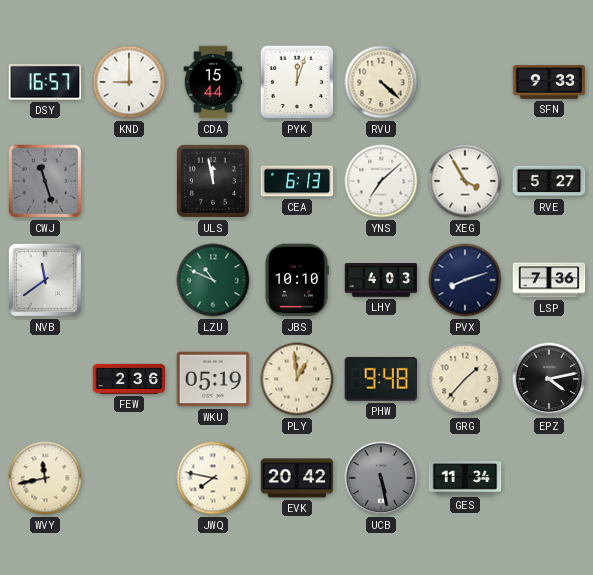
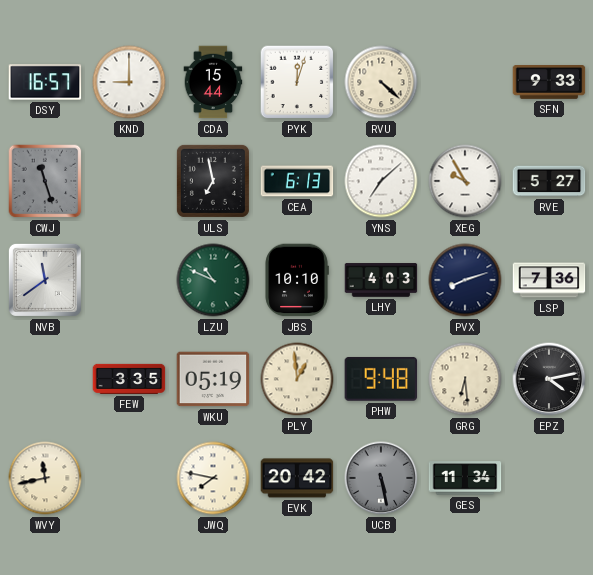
ULS: 11:58 -> 6:58
XEG: 3:55 -> 9:55
FEW: 2:36 -> 3:35
GRG: 1:37 -> 6:29
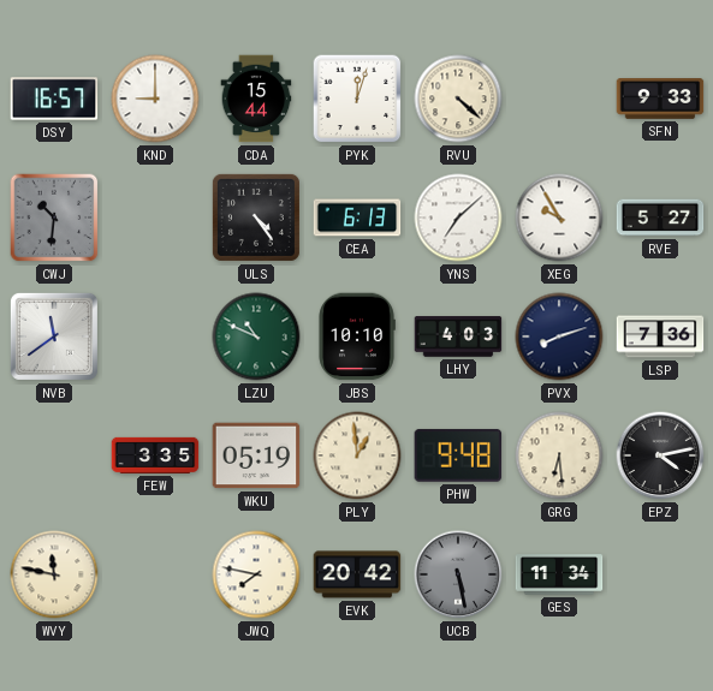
CWJ: 11:27 -> 10:31
ULS: 6:58 -> 4:24
WVY: 11:43 -> 11:47
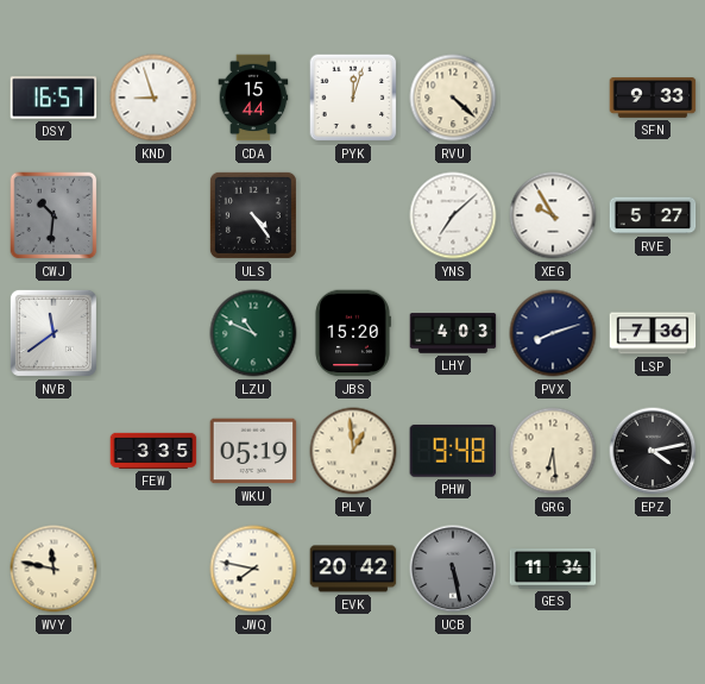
KND: 9:00 -> 8:57
CEA: 6:13 -> none
JBS: 10:10 -> 15:20
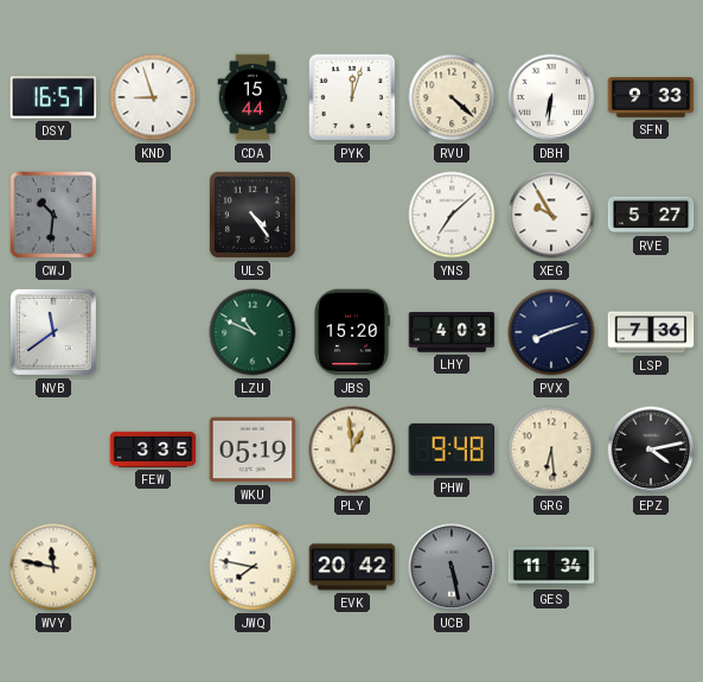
DBH: none -> 6:31
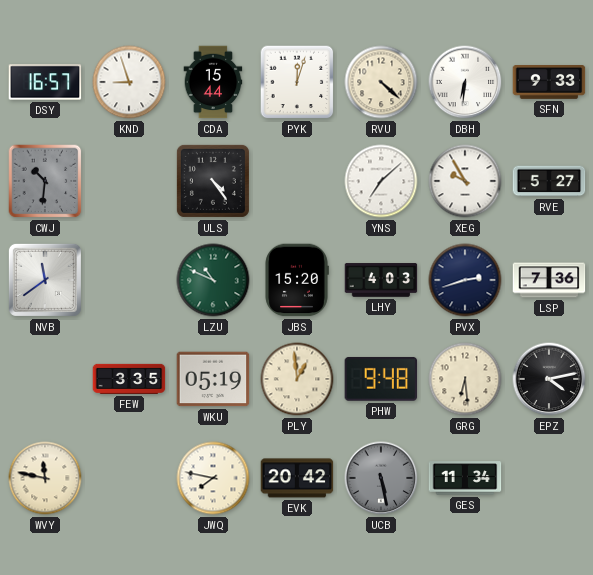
PVX: 8:12 -> 2:42
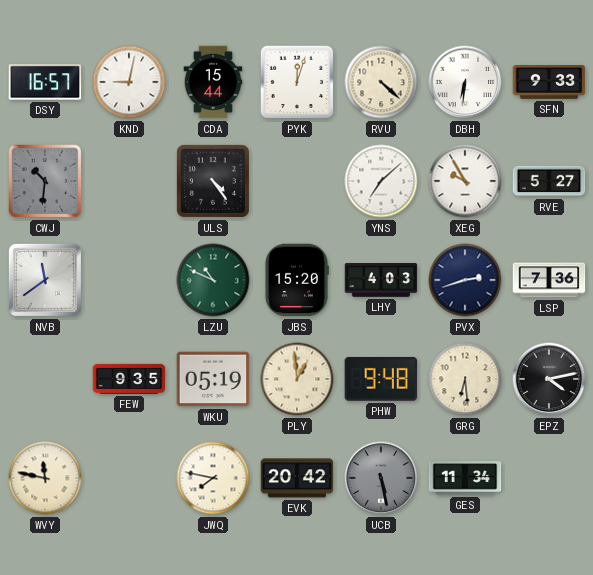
KND: 8:57 -> 9:02
FEW: 3:35 -> 9:35
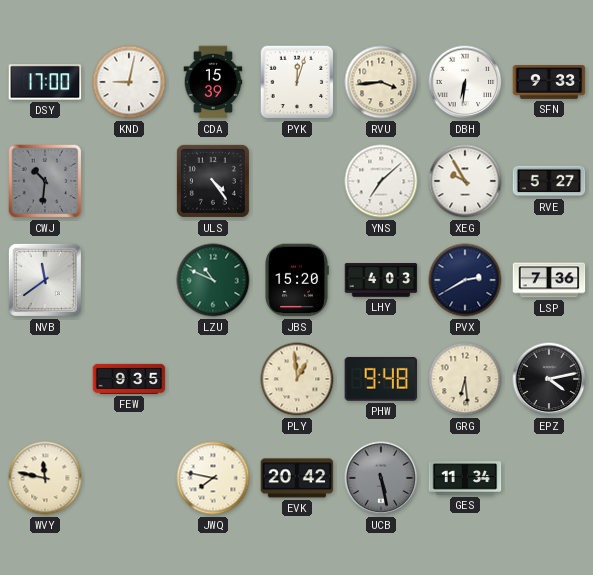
DSY: 16:57 -> 17:00
CDA: 15:44 -> 15:39
RVU: 4:22 -> 3:44
PVX: 2:42 -> 2:40
WKU: 05:19 -> none
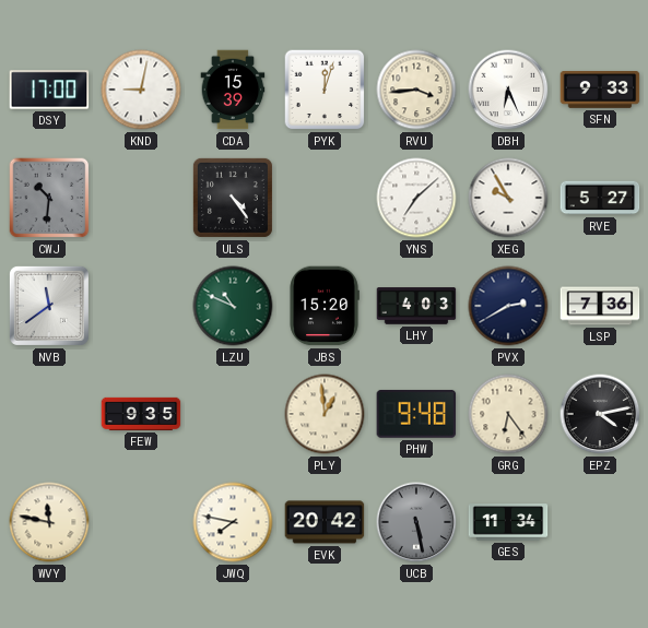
DBH: 6:31 -> 6:26
GRG: 6:29 -> 6:24
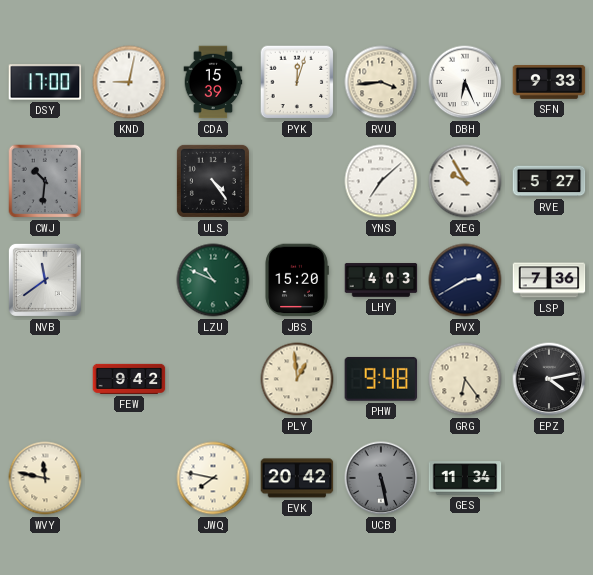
FEW: 9:35 -> 9:42
